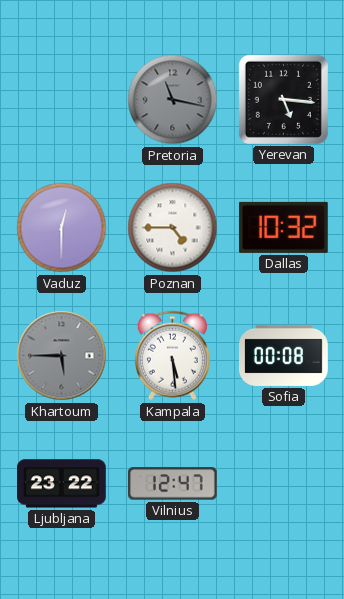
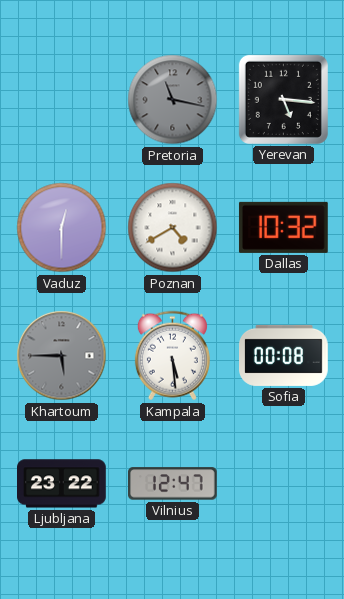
Poznan: 4:45 -> 4:40
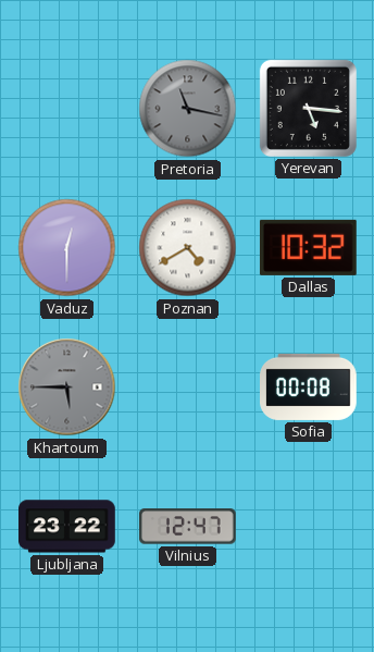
Kampala: 5:29 -> none
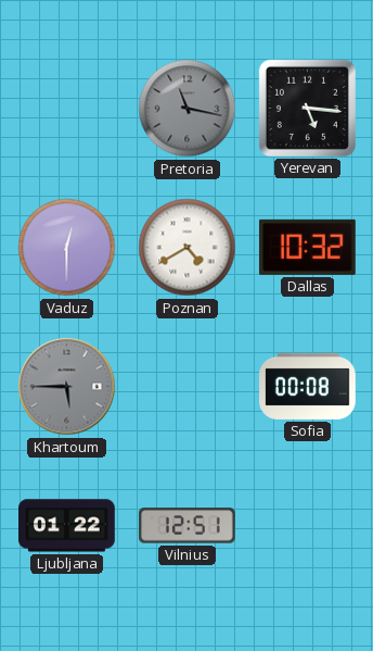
Ljubljana: 23:22 -> 01:22
Vilnius: 12:47 -> 12:51
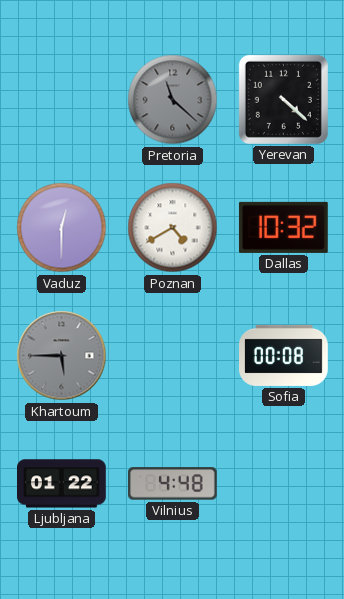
Pretoria: 11:17 -> 11:22
Yerevan: 5:16 -> 4:22
Vilnius: 12:51 -> 4:48
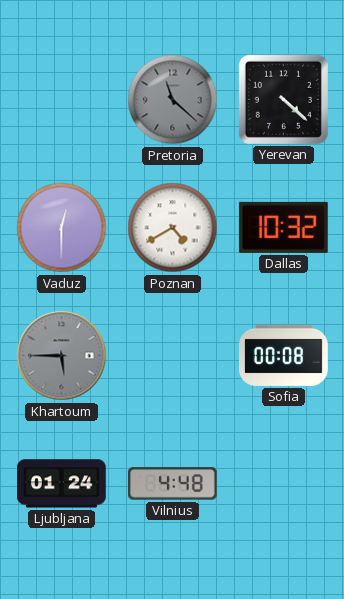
Ljubljana: 01:22 -> 01:24
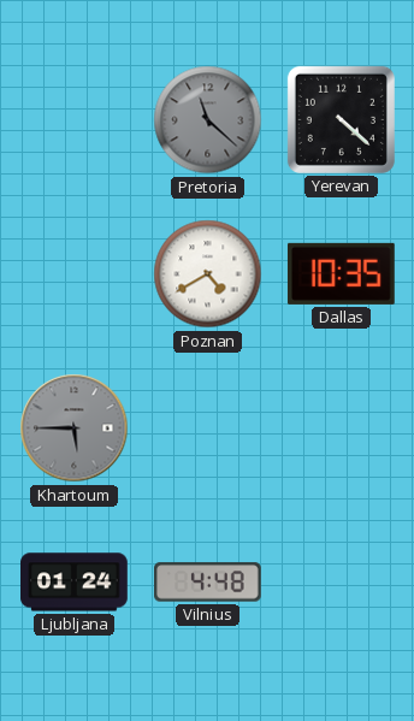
Vaduz: 12:30 -> none
Dallas: 10:32 -> 10:35
Sofia: 00:08 -> none
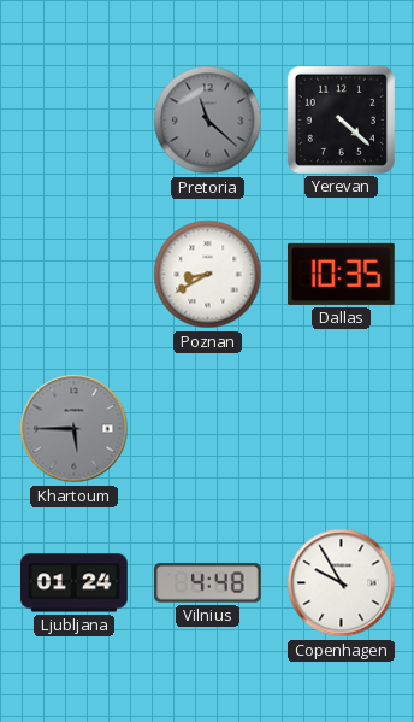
Poznan: 4:40 -> 8:40
Copenhagen: none -> 9:55
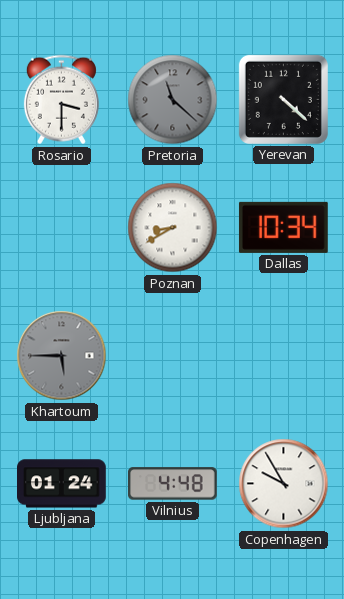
Rosario: none -> 3:30
Dallas: 10:35 -> 10:34
